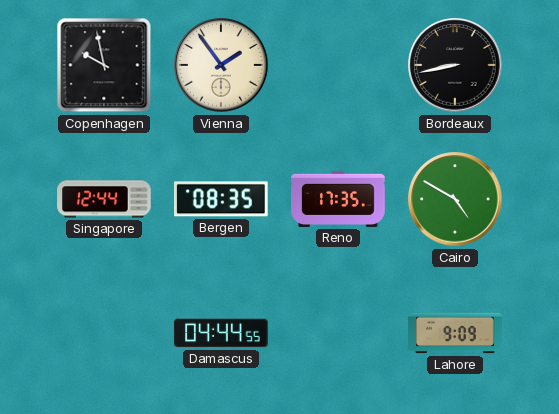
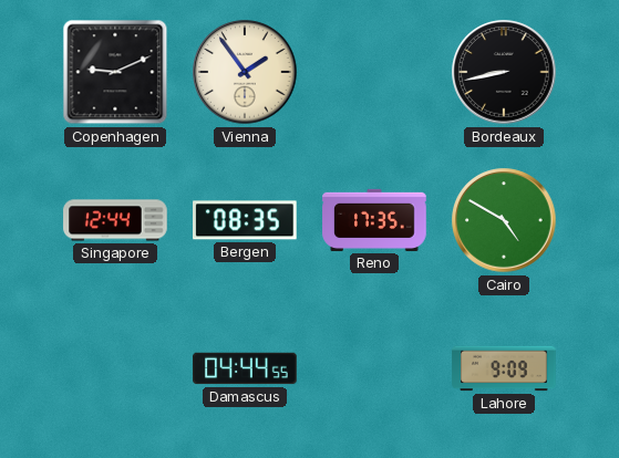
Copenhagen: 9:58 -> 9:11
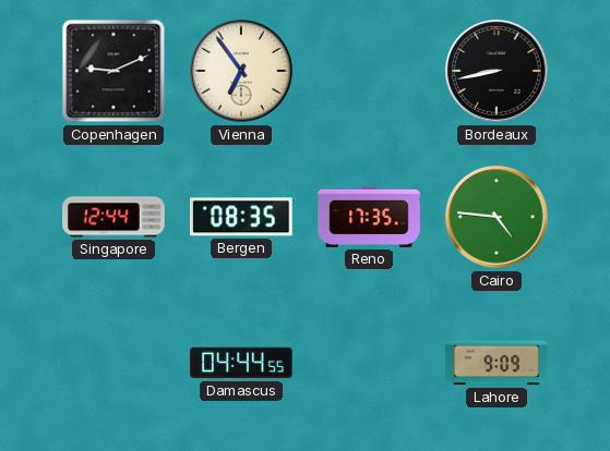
Vienna: 1:54 -> 6:54
Cairo: 4:50 -> 4:46
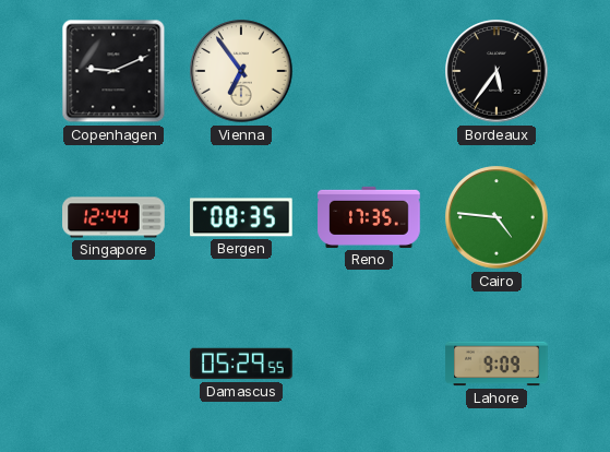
Bordeaux: 8:43 -> 5:36
Damascus: 04:44 -> 05:29
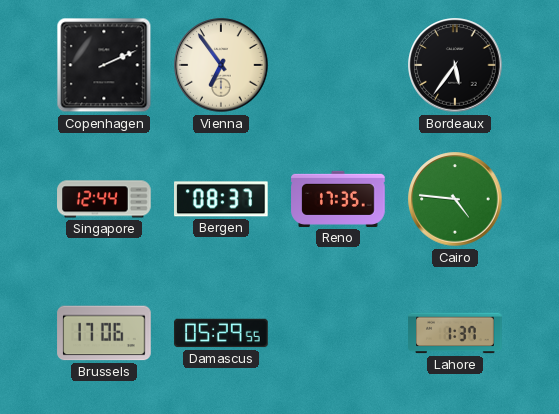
Copenhagen: 9:11 -> 2:11
Bergen: 08:35 -> 08:37
Brussels: none -> 17:06
Lahore: 9:09 -> 1:37
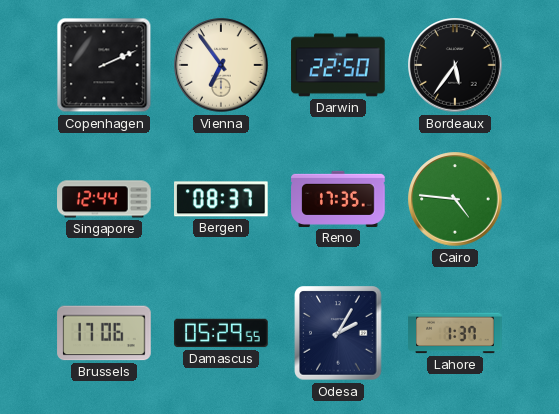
Darwin: none -> 22:50
Odesa: none -> 2:05
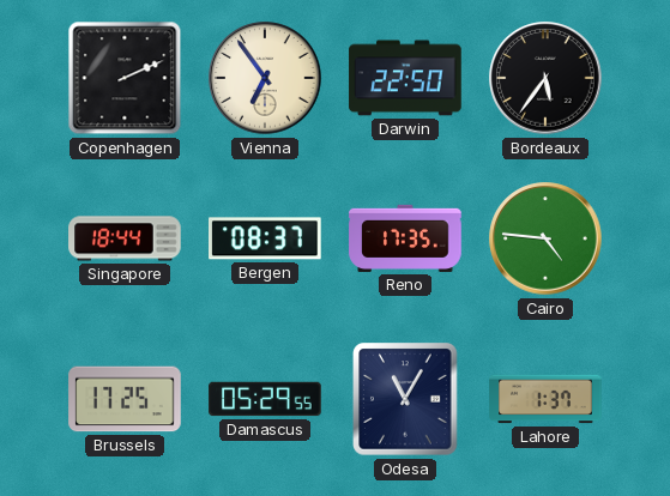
Singapore: 12:44 -> 18:44
Brussels: 17:06 -> 17:25
Odesa: 2:05 -> 11:05
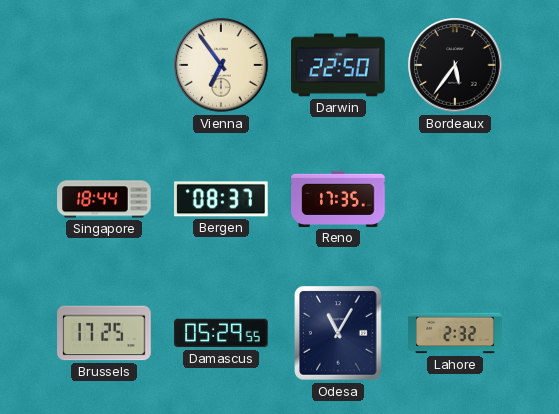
Copenhagen: 2:11 -> none
Cairo: 4:46 -> none
Lahore: 1:37 -> 2:32
